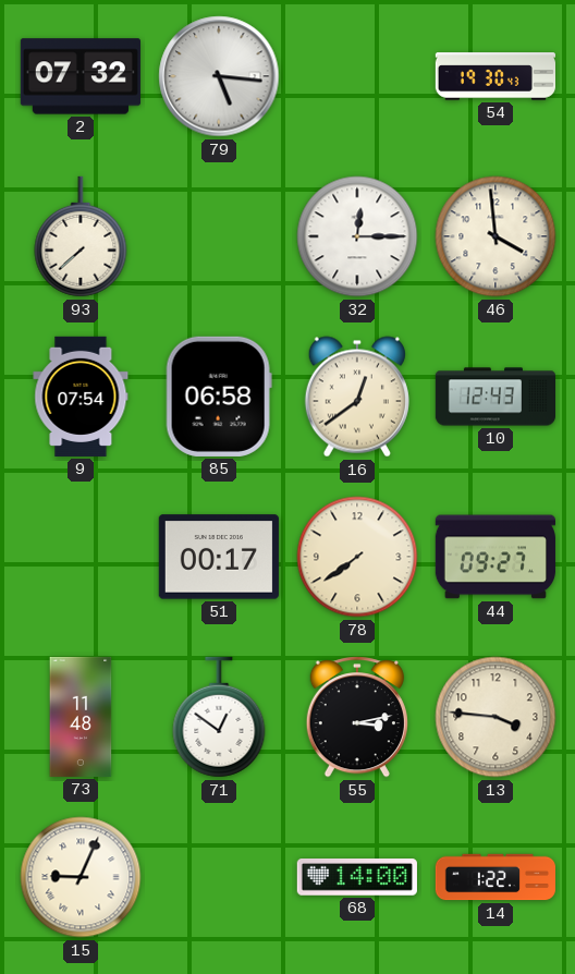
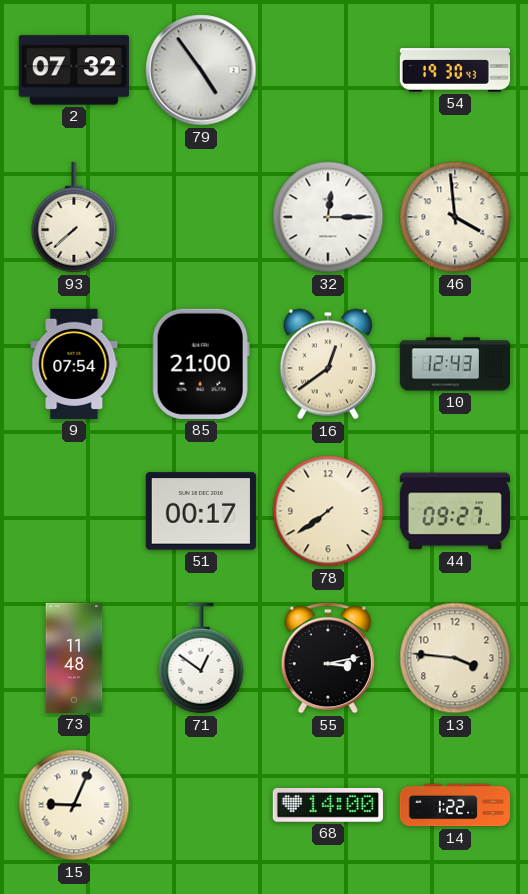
79: 5:16 -> 4:54
85: 06:58 -> 21:00
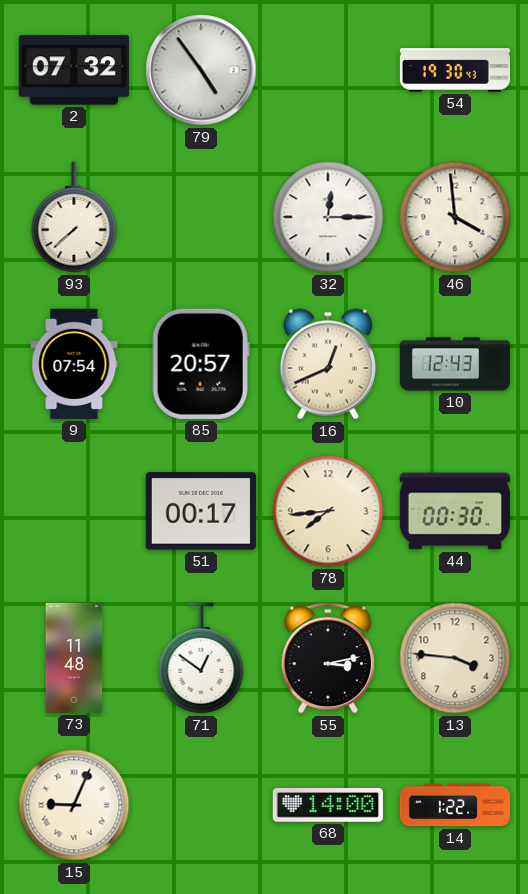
85: 21:00 -> 20:57
16: 12:39 -> 12:41
78: 7:39 -> 7:44
44: 09:27 -> 00:30
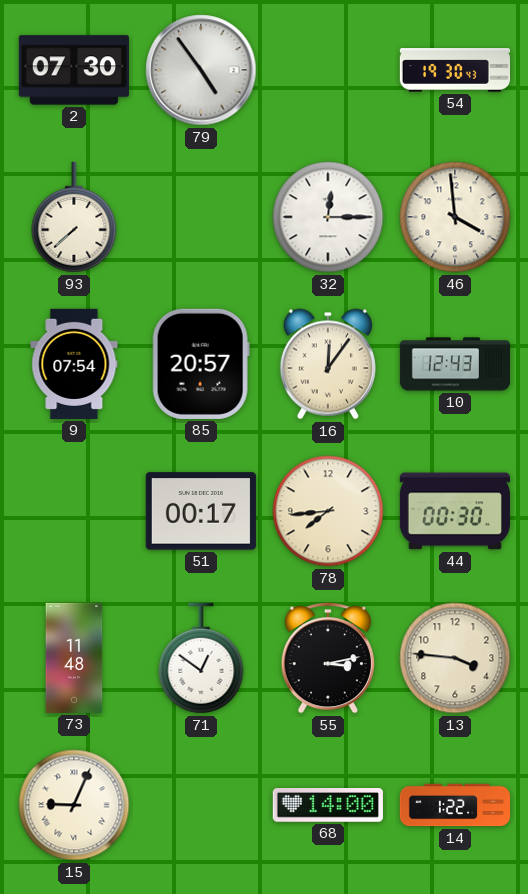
2: 07:32 -> 07:30
16: 12:41 -> 12:06
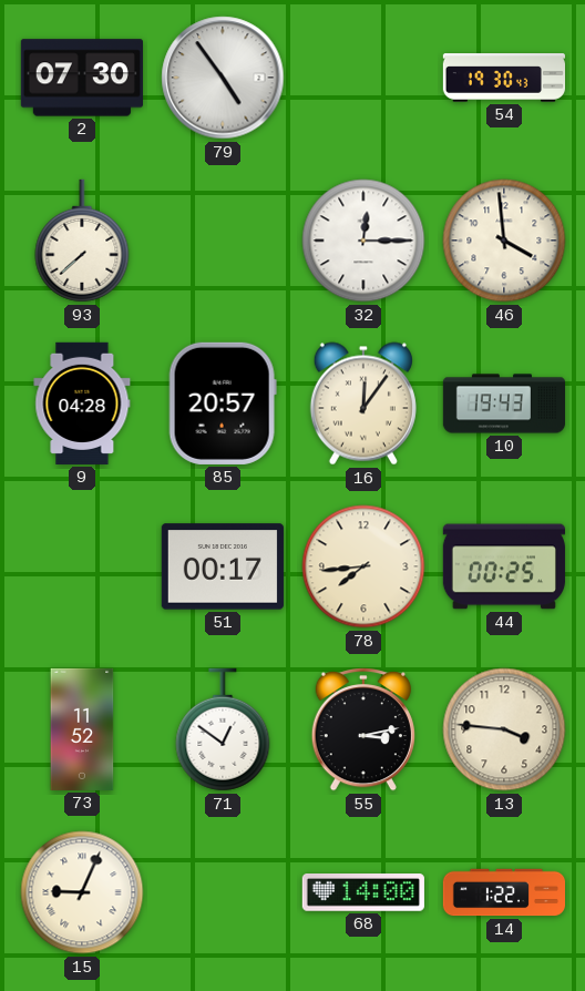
9: 07:54 -> 04:28
10: 12:43 -> 19:43
44: 00:30 -> 00:25
73: 11:48 -> 11:52
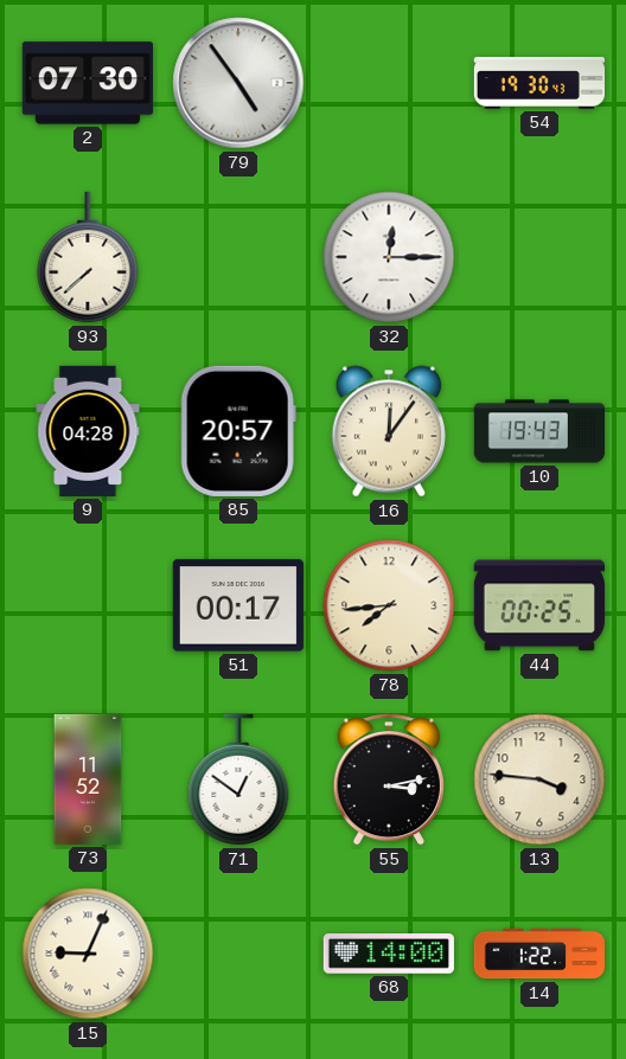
46: 3:59 -> none
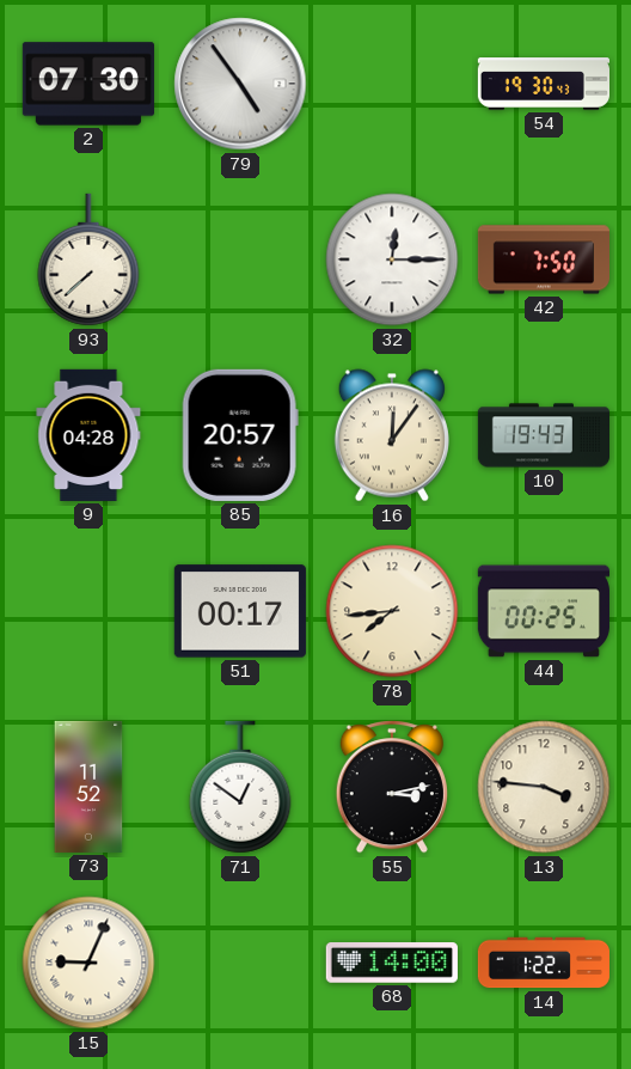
42: none -> 7:50
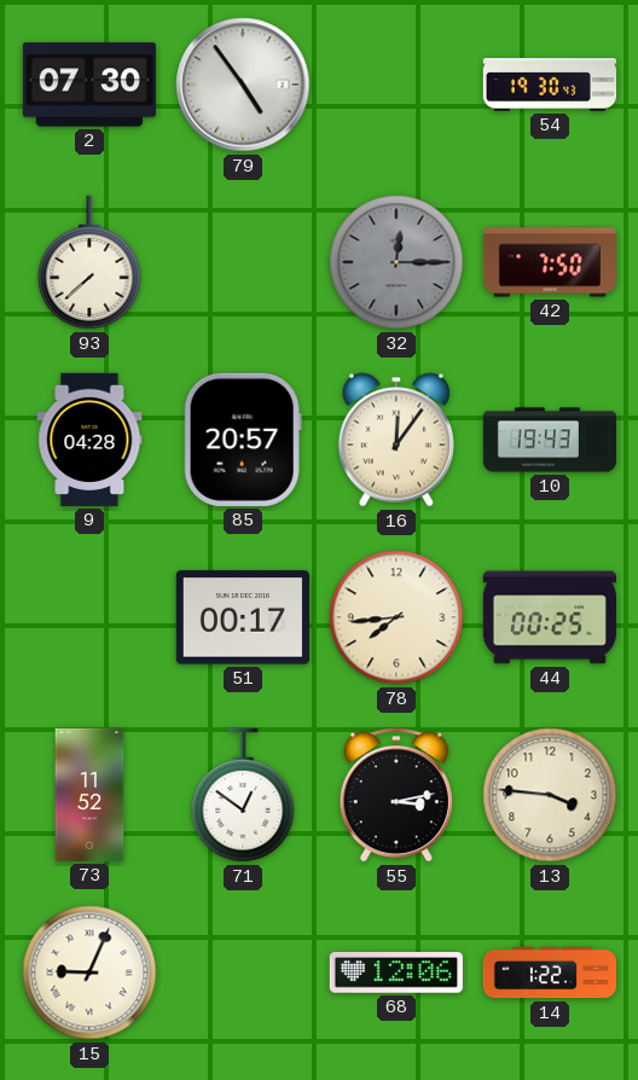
32 dial: white -> grey
68: 14:00 -> 12:06
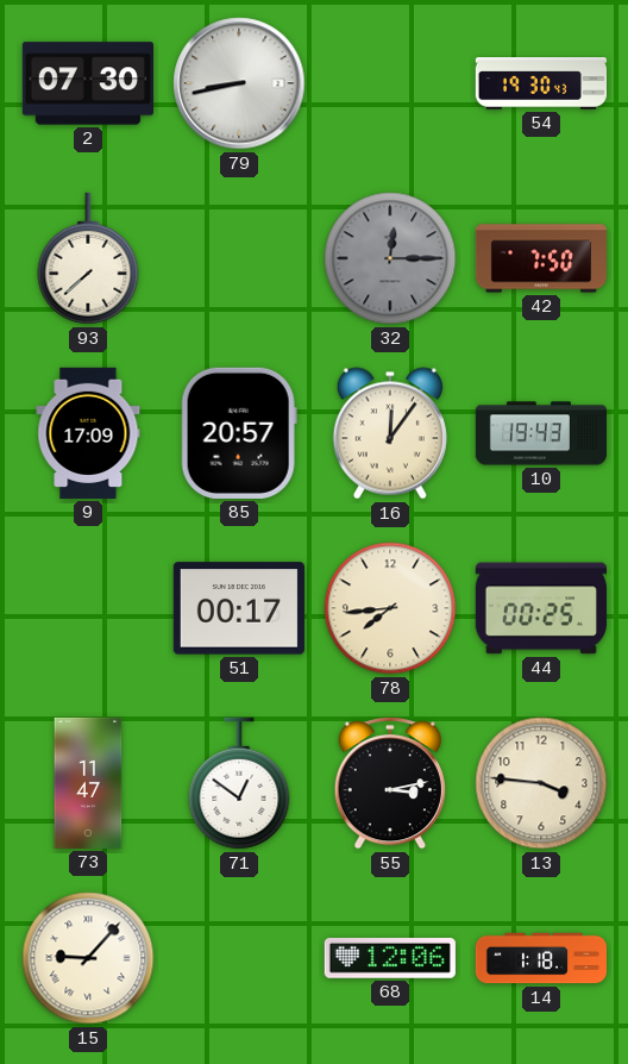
79: 4:54 -> 8:43
9: 04:28 -> 17:09
73: 11:52 -> 11:47
15: 9:04 -> 9:07
14: 1:22 -> 1:18
